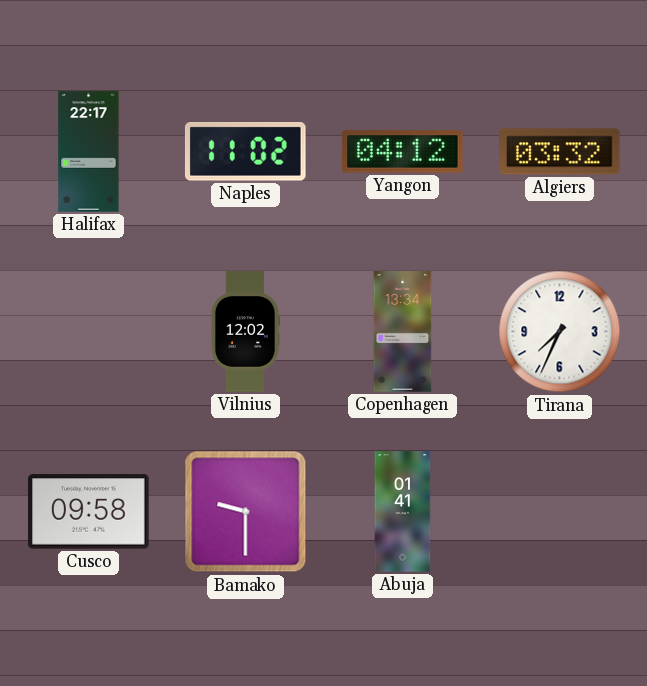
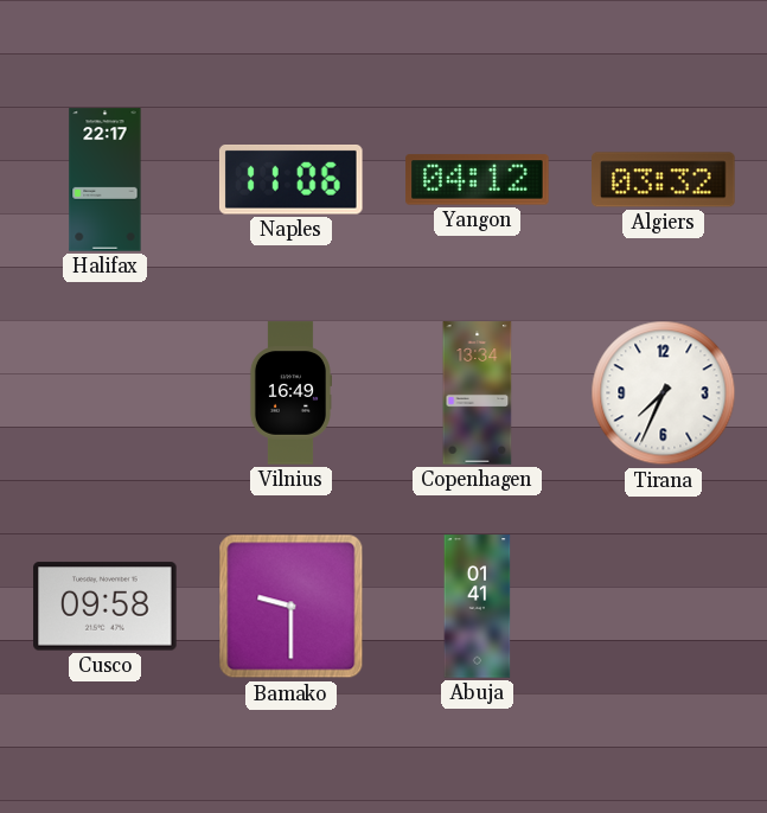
Naples: 11:02 -> 11:06
Vilnius: 12:02 -> 16:49
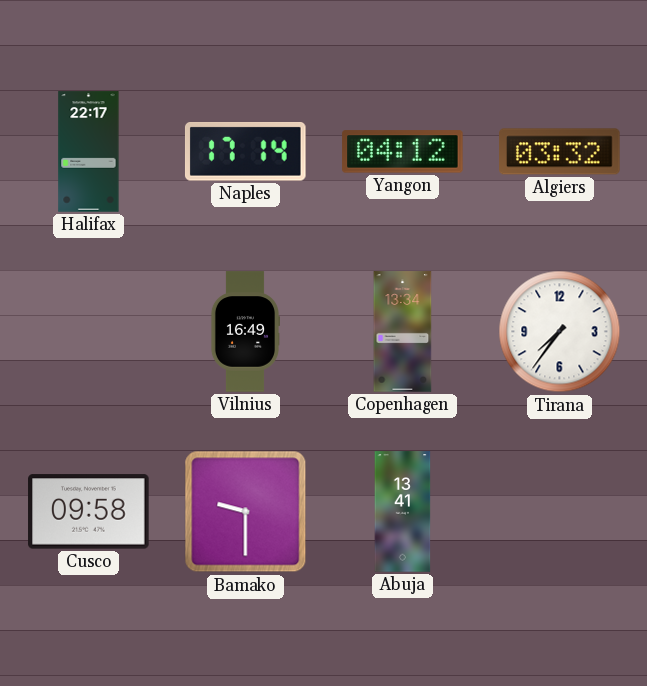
Naples: 11:06 -> 17:14
Tirana: 7:34 -> 7:36
Abuja: 01:41 -> 13:41
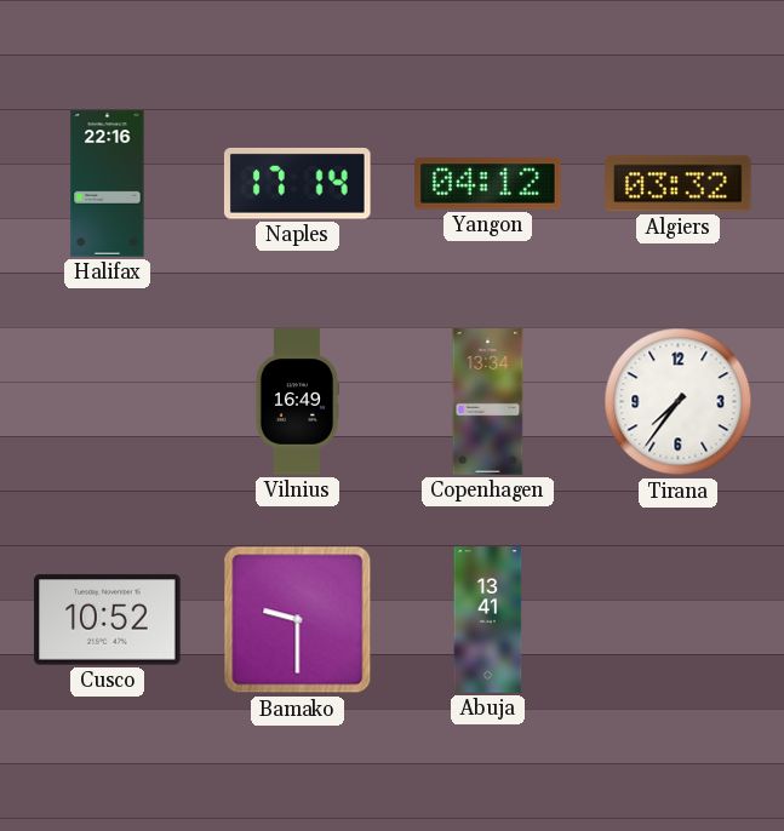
Halifax: 22:17 -> 22:16
Cusco: 09:58 -> 10:52
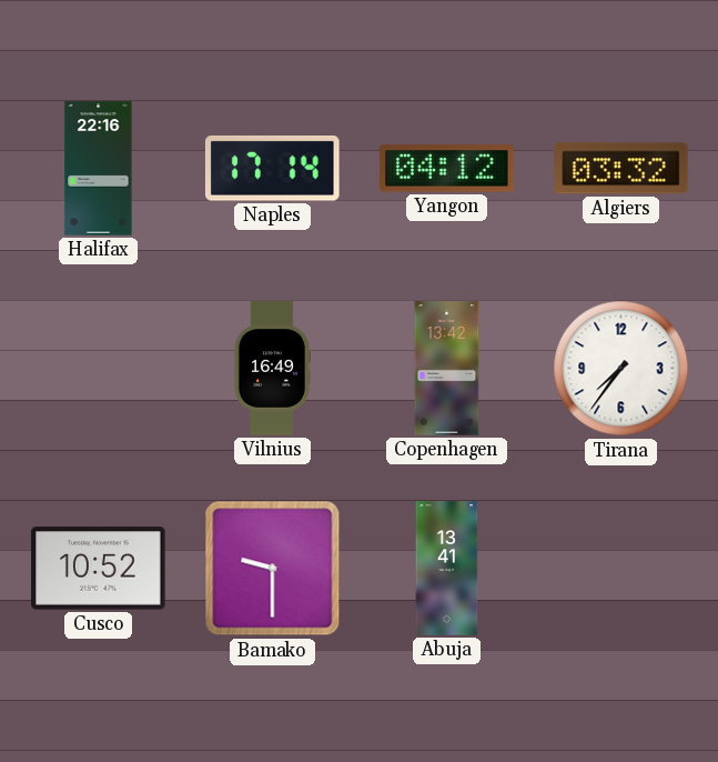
Copenhagen: 13:34 -> 13:42
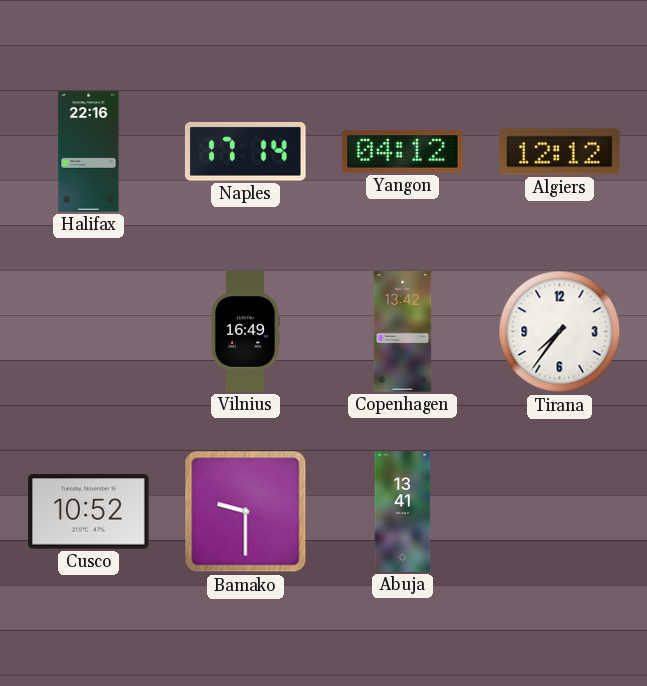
Algiers: 03:32 -> 12:12
